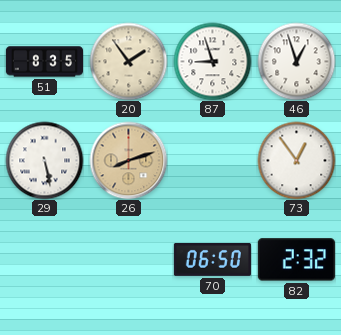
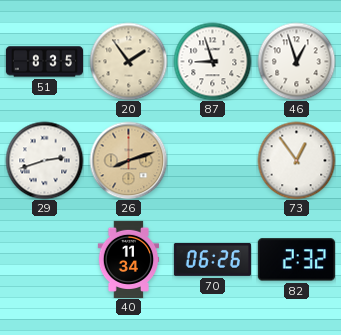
29: 5:28 -> 2:42
40: none -> 11:34
70: 06:50 -> 06:26
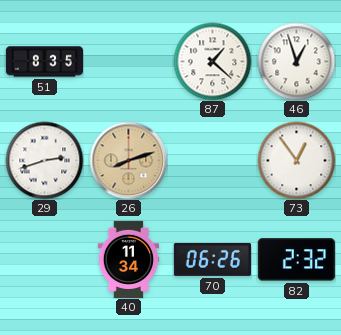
20: 1:54 -> none
87: 8:57 -> 1:22
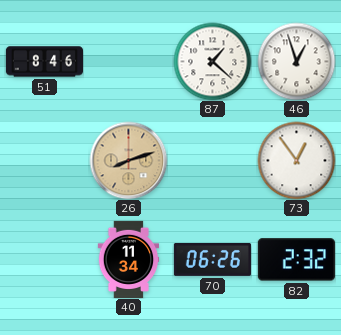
51: 8:35 -> 8:46
29: 2:42 -> none
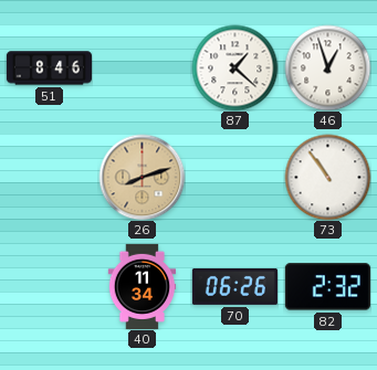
73: 12:54 -> 10:54
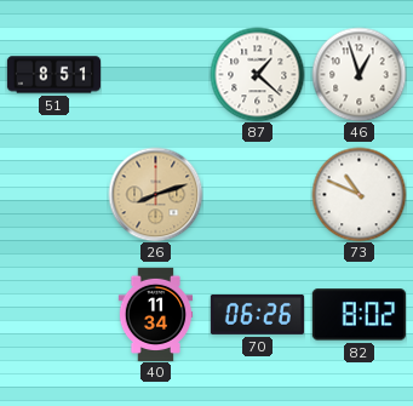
51: 8:46 -> 8:51
73: 10:54 -> 10:49
82: 2:32 -> 8:02
